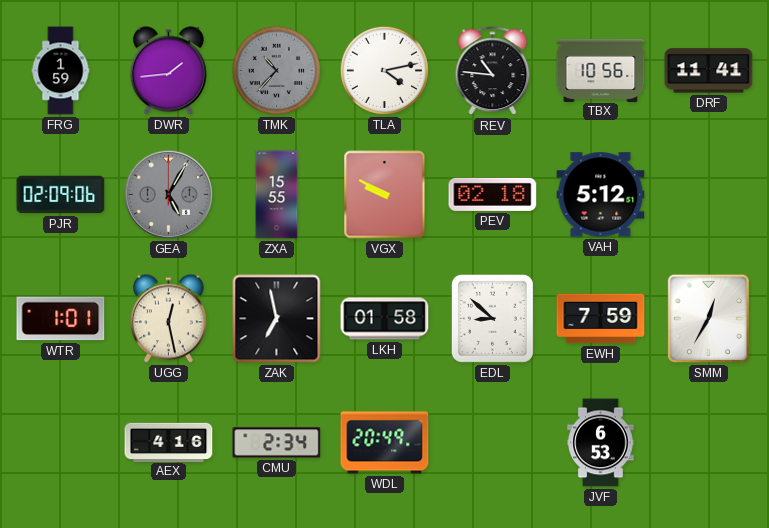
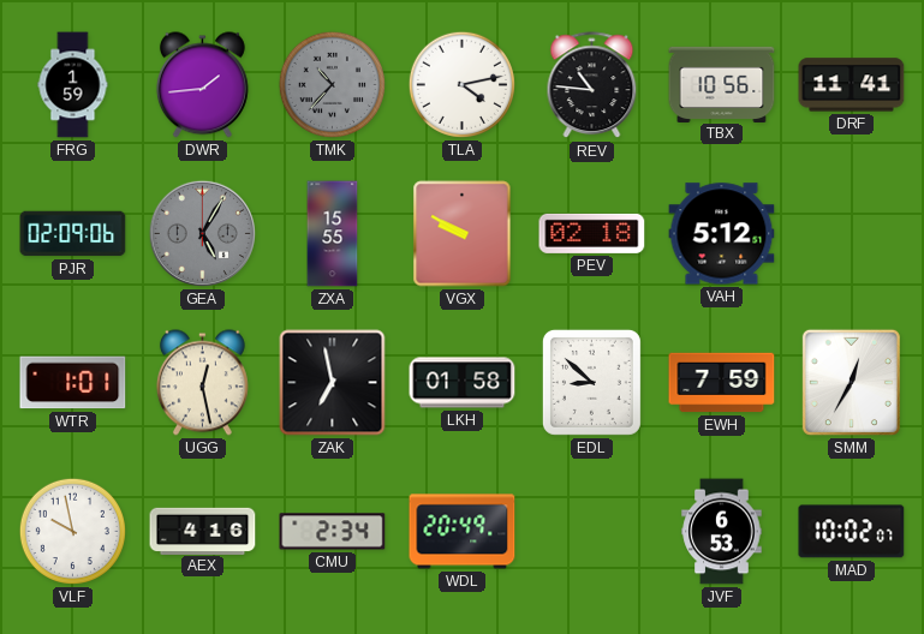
VLF: none -> 9:58
MAD: none -> 10:02
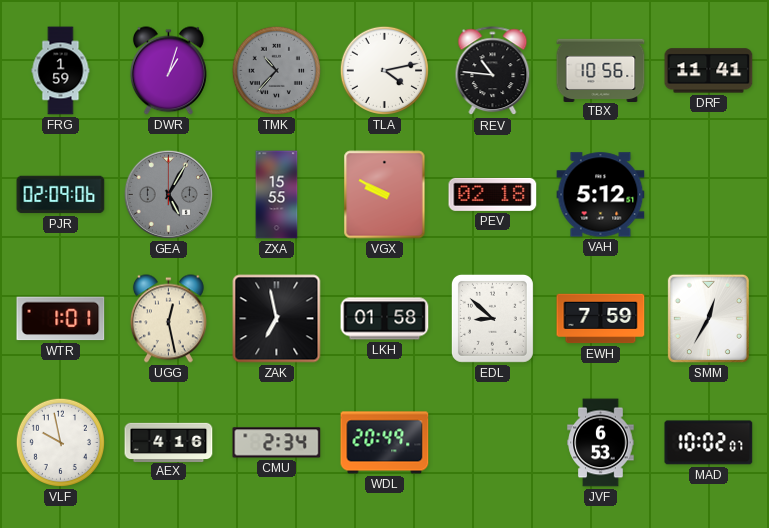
DWR: 1:44 -> 1:03
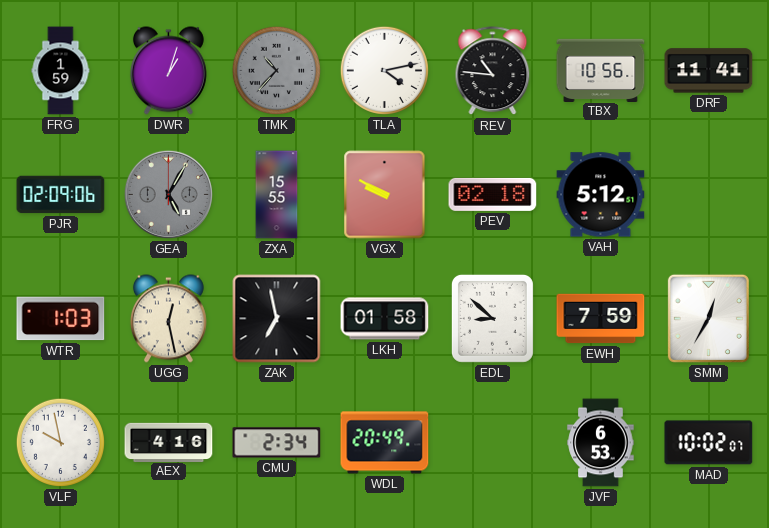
WTR: 1:01 -> 1:03
